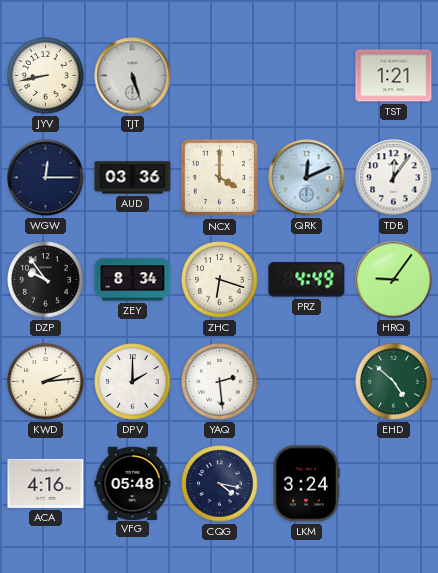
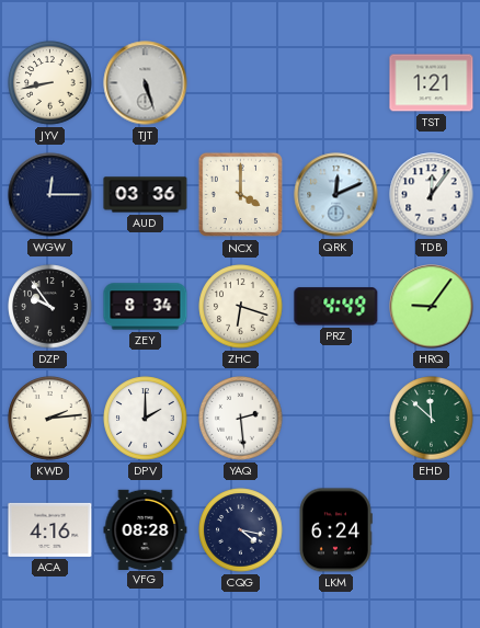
EHD: 4:52 -> 11:52
VFG: 05:48 -> 08:28
LKM: 3:24 -> 6:24
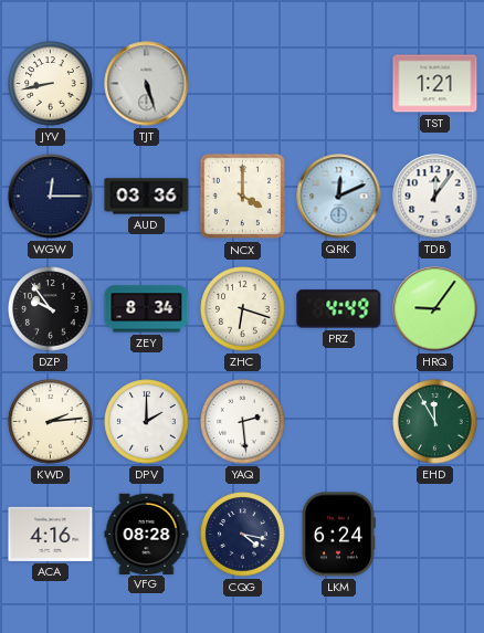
EHD: 11:52 -> 11:55
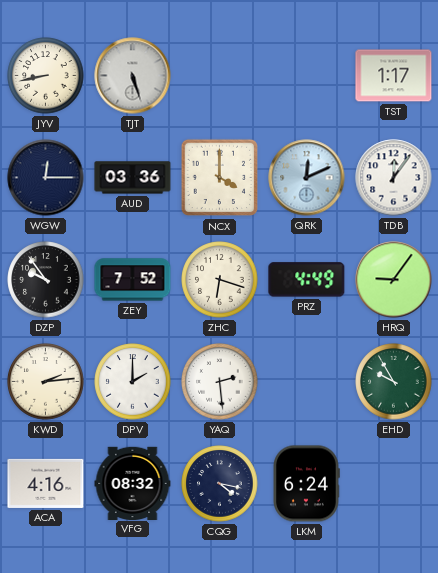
TST: 1:21 -> 1:17
ZEY: 8:34 -> 7:52
EHD: 11:55 -> 9:55
VFG: 08:28 -> 08:32
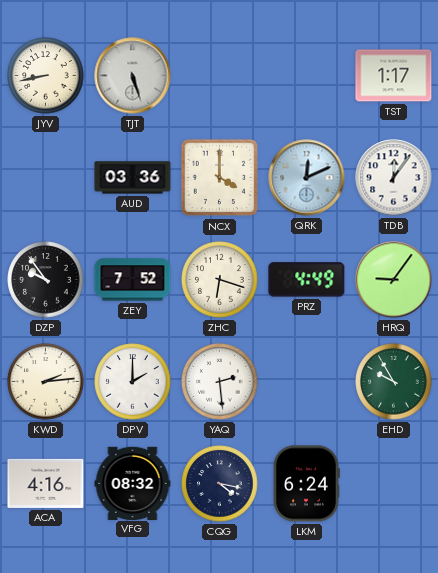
WGW: 12:15 -> none
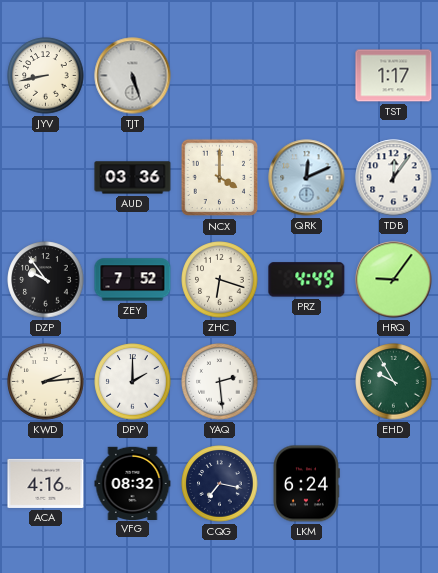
CQG: 4:17 -> 7:17
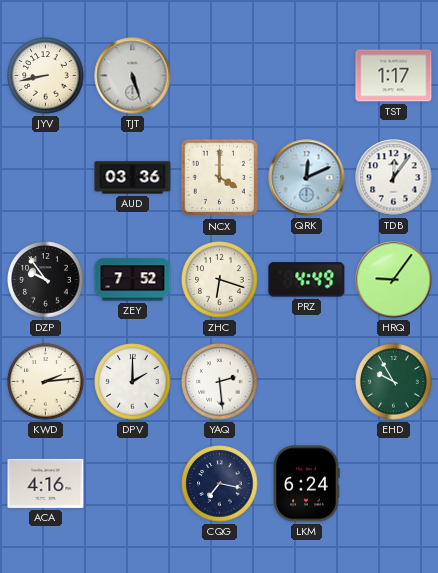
VFG: 08:32 -> none
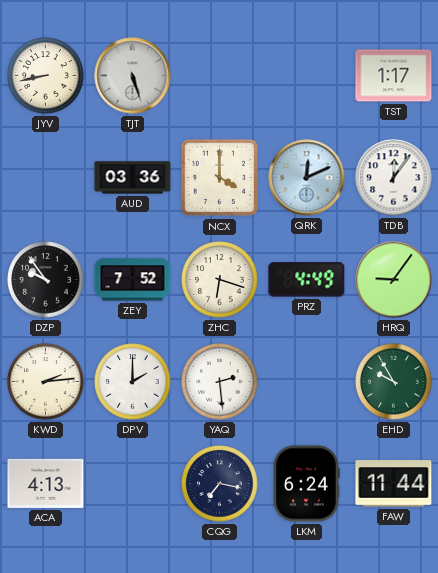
ACA: 4:16 -> 4:13
FAW: none -> 11:44
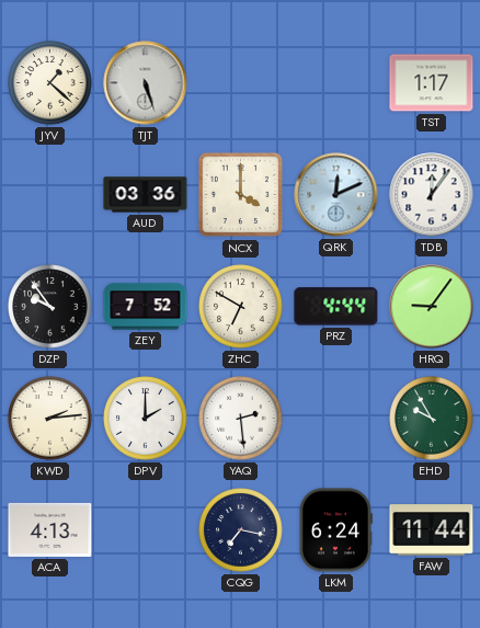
JYV: 8:43 -> 1:22
ZHC: 6:18 -> 6:50
PRZ: 4:49 -> 4:44
